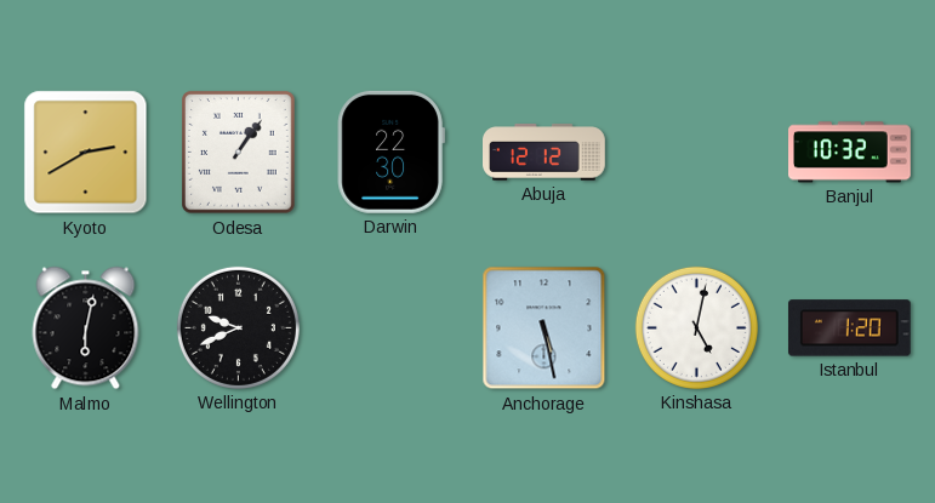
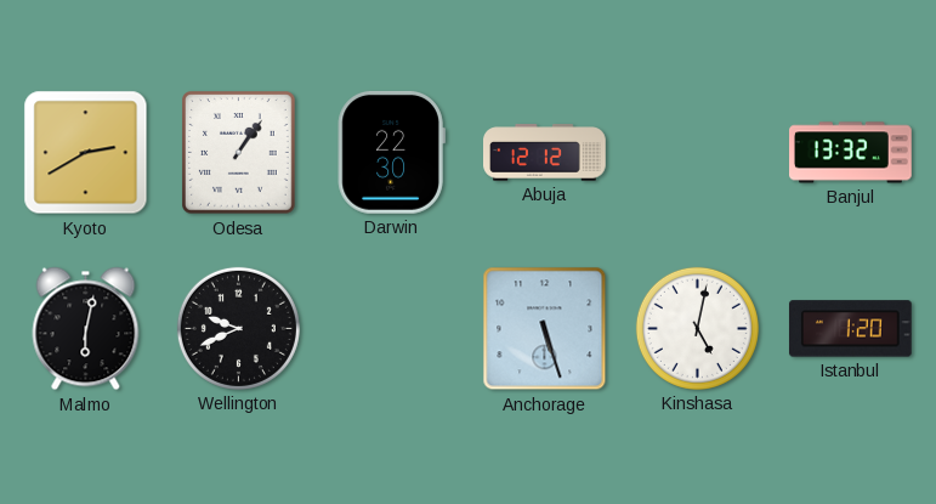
Banjul: 10:32 -> 13:32
Anchorage: 5:28 -> 5:27
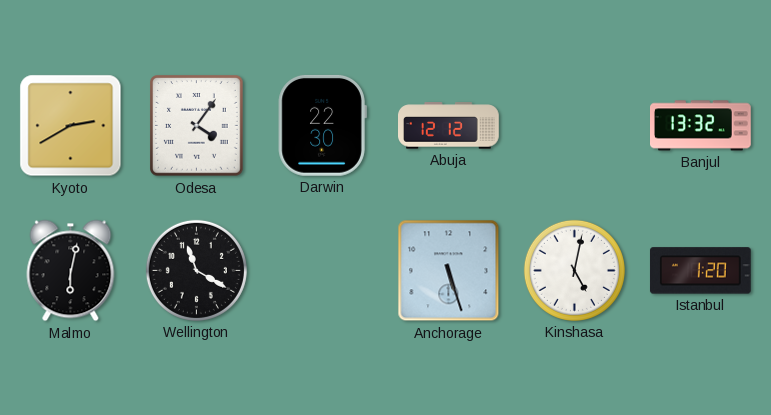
Odesa: 1:06 -> 4:06
Wellington: 9:41 -> 11:20
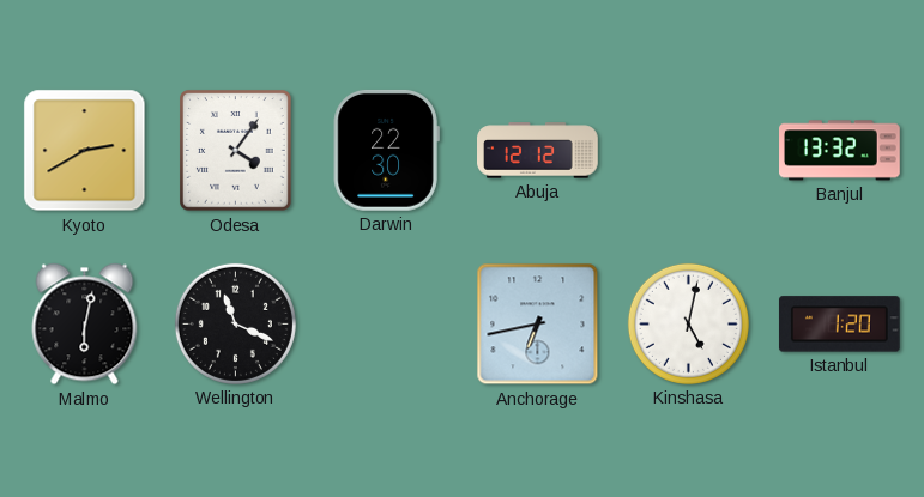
Wellington: 11:20 -> 11:19
Anchorage: 5:27 -> 6:43
